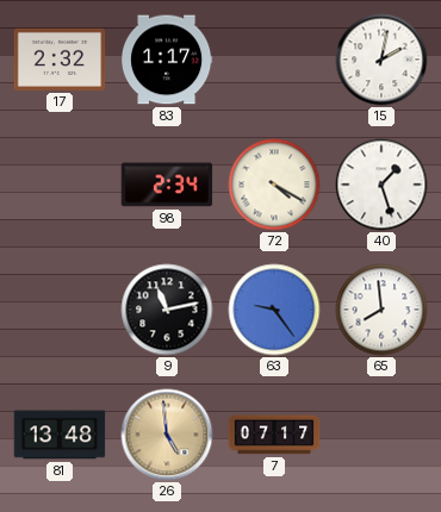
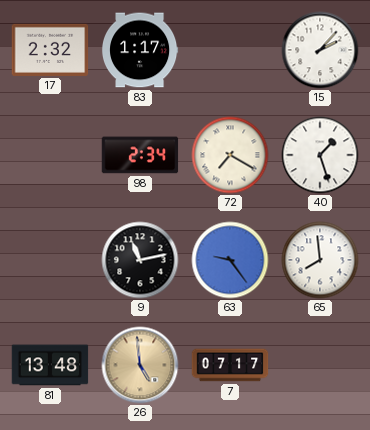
15: 2:02 -> 2:07
72: 4:20 -> 7:20
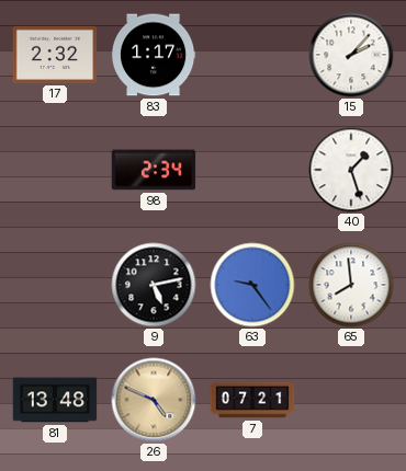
72: 7:20 -> none
9: 11:13 -> 5:13
26: 4:59 -> 4:49
7: 07:17 -> 07:21
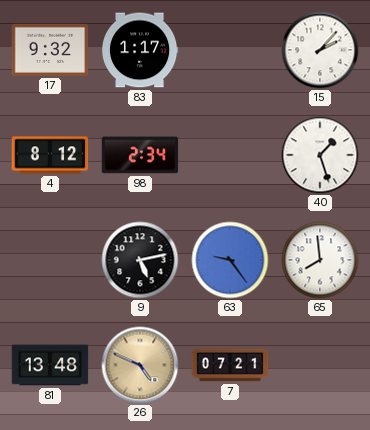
17: 2:32 -> 9:32
4: none -> 8:12
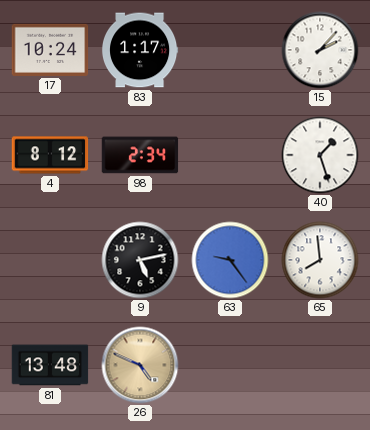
17: 9:32 -> 10:24
7: 07:21 -> none
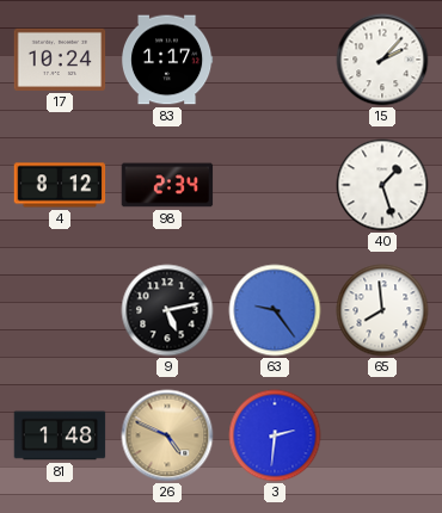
81: 13:48 -> 1:48
3: none -> 2:31
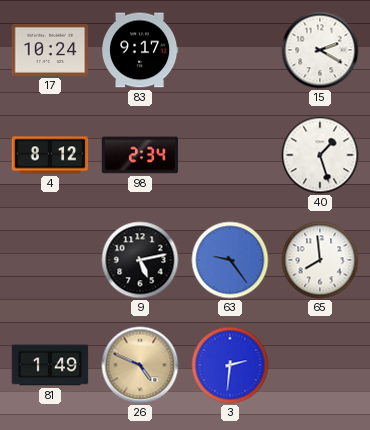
83: 1:17 -> 9:17
15: 2:07 -> 2:20
81: 1:48 -> 1:49
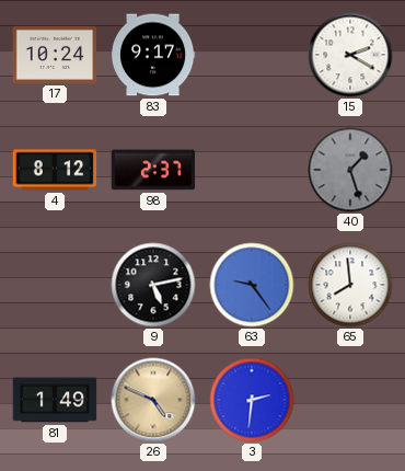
98: 2:34 -> 2:37
40 dial: white -> grey
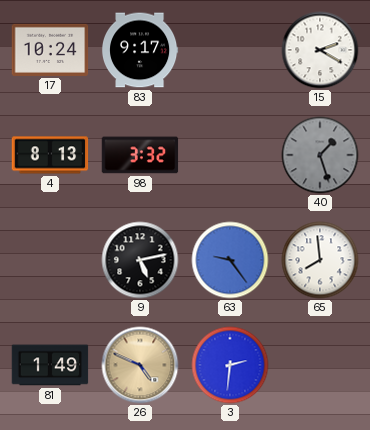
4: 8:12 -> 8:13
98: 2:37 -> 3:32
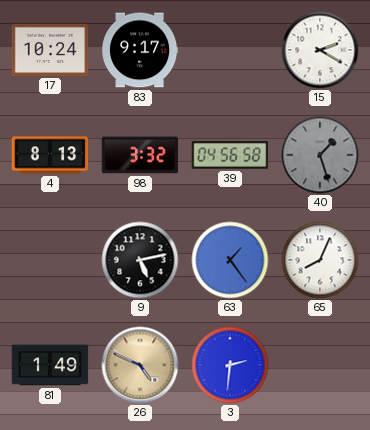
39: none -> 04:56
63: 9:24 -> 1:24
65: 7:59 -> 8:04
